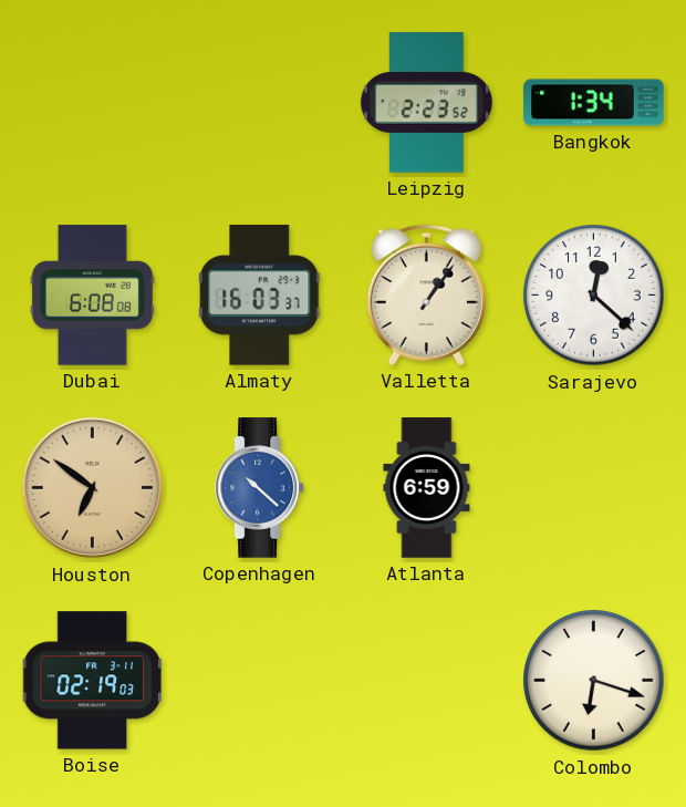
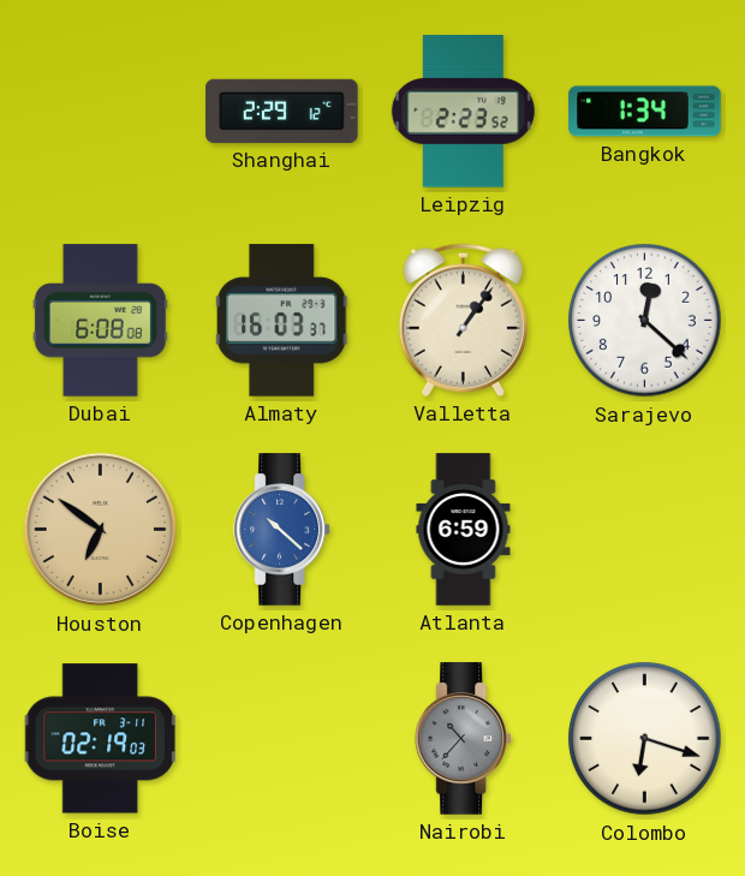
Shanghai: none -> 2:29
Nairobi: none -> 10:37
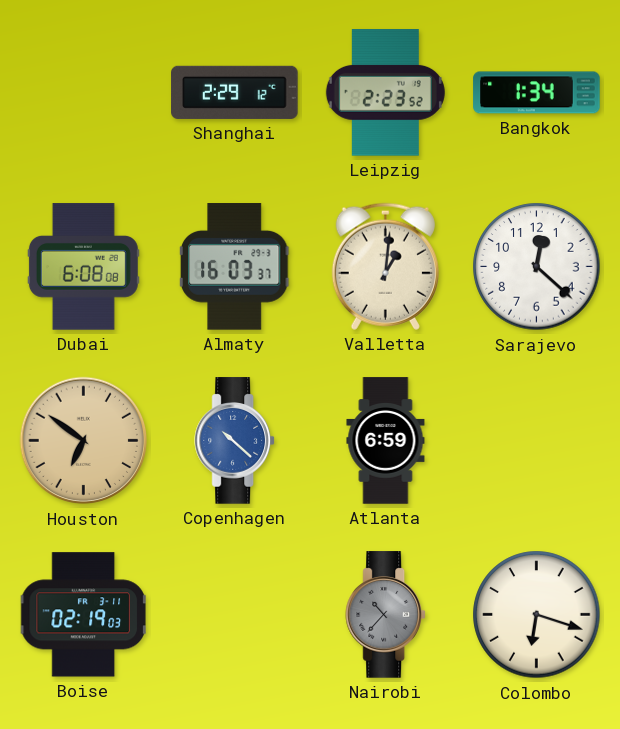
Valletta: 1:06 -> 1:01
